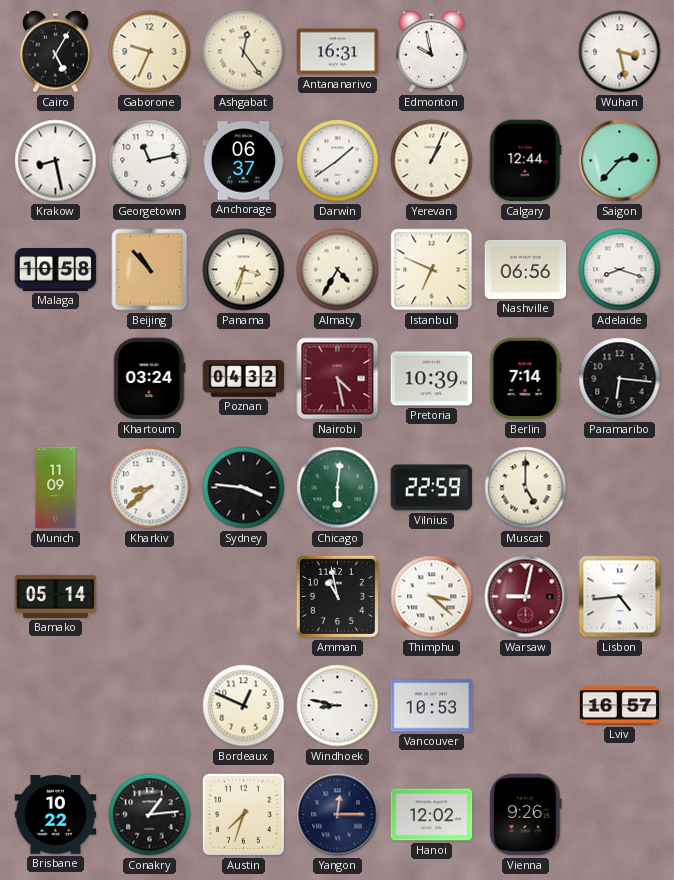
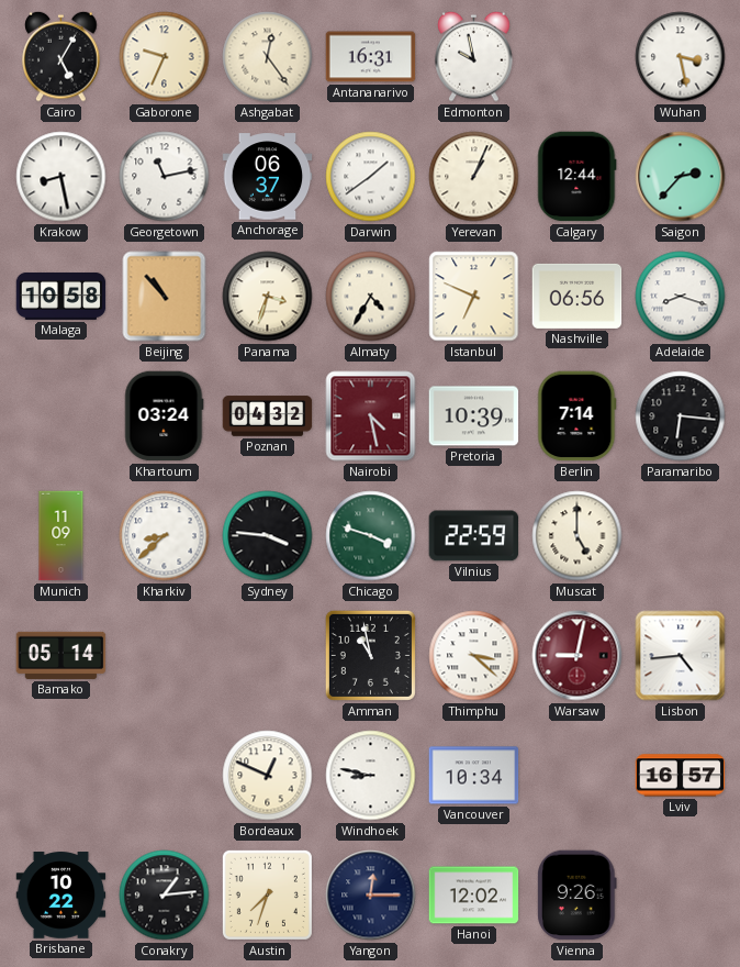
Chicago: 6:01 -> 3:48
Vancouver: 10:53 -> 10:34
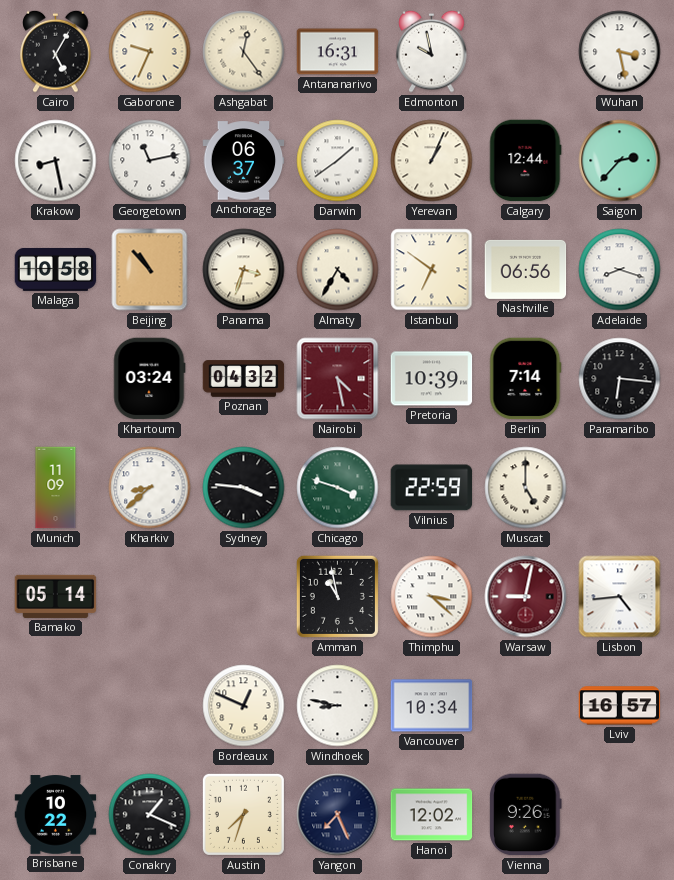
Istanbul: 6:49 -> 6:51
Conakry: 1:14 -> 1:19
Yangon: 12:15 -> 7:26
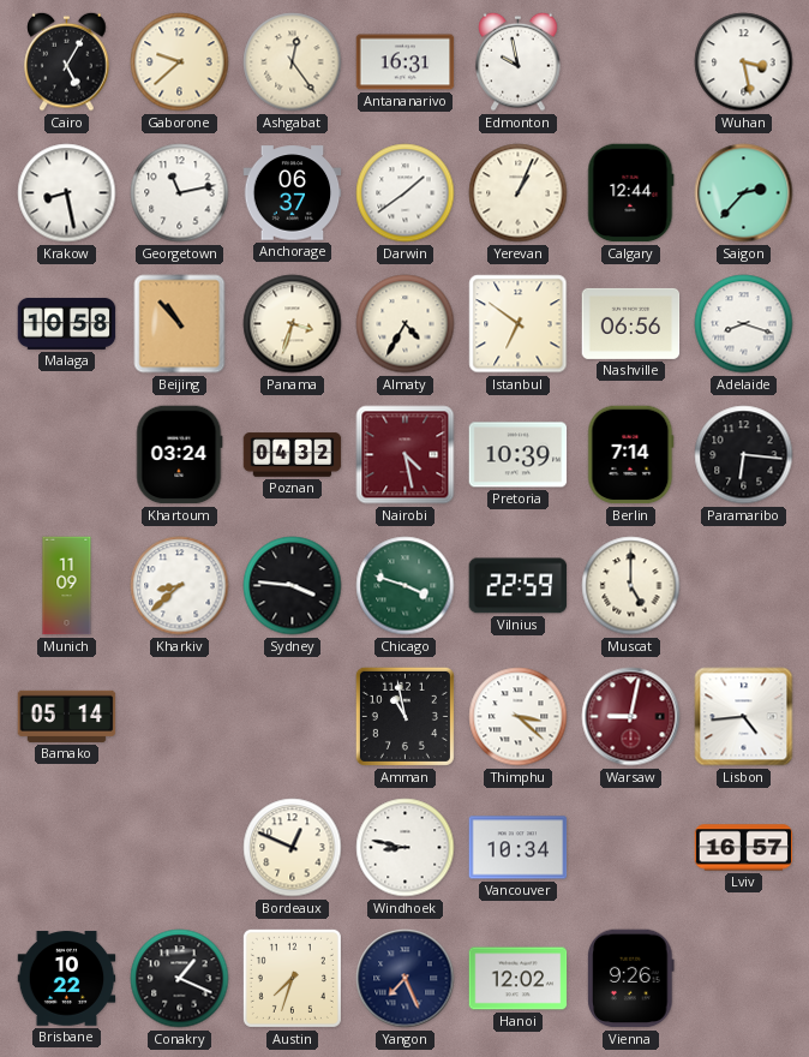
Gaborone: 9:34 -> 9:38
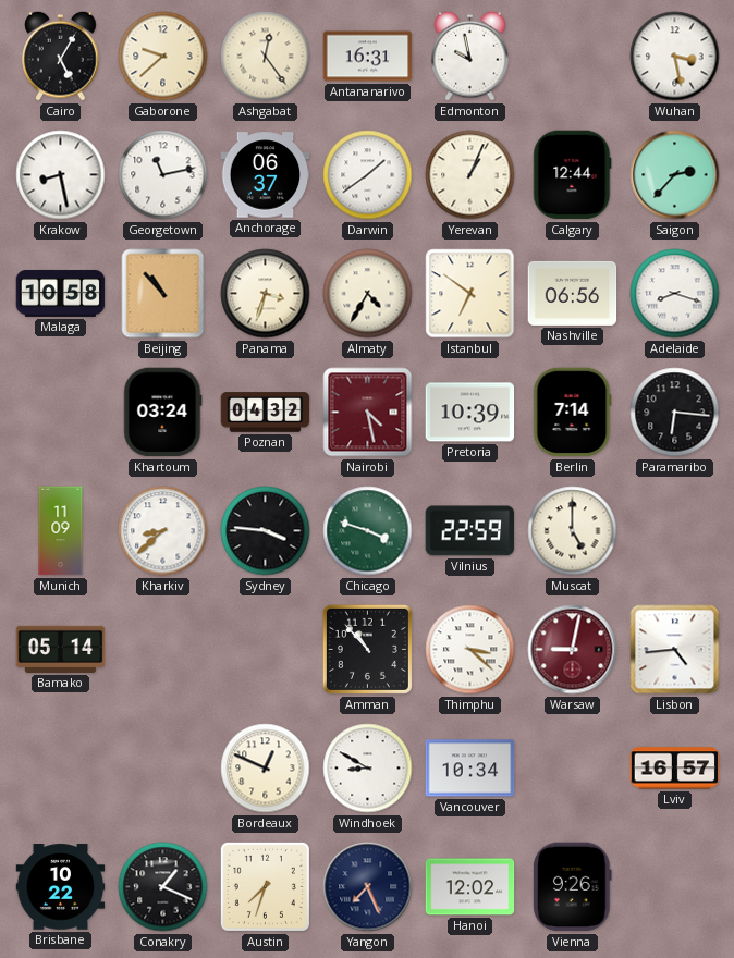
Amman: 10:58 -> 10:53
Windhoek: 8:47 -> 8:50
